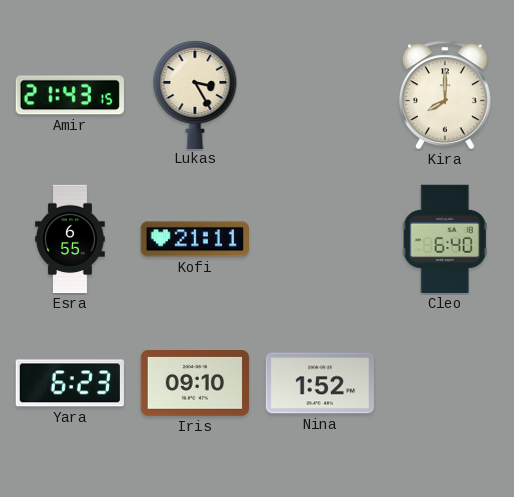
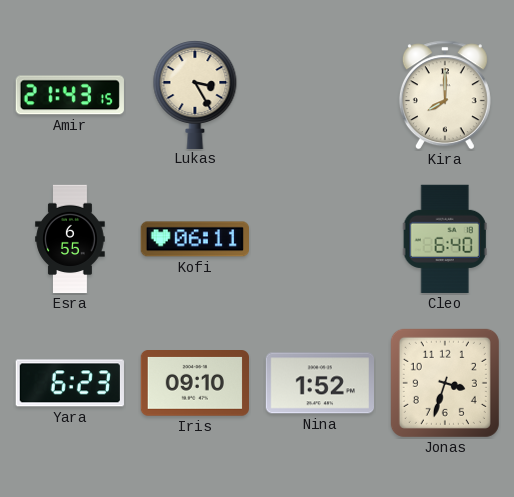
Kofi: 21:11 -> 06:11
Jonas: none -> 3:33
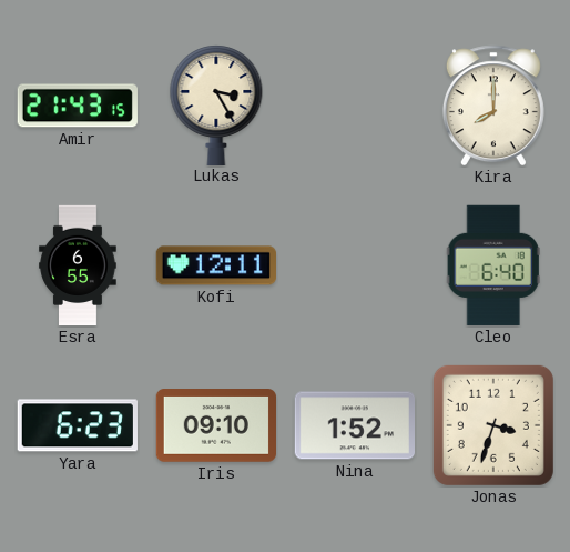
Kofi: 06:11 -> 12:11
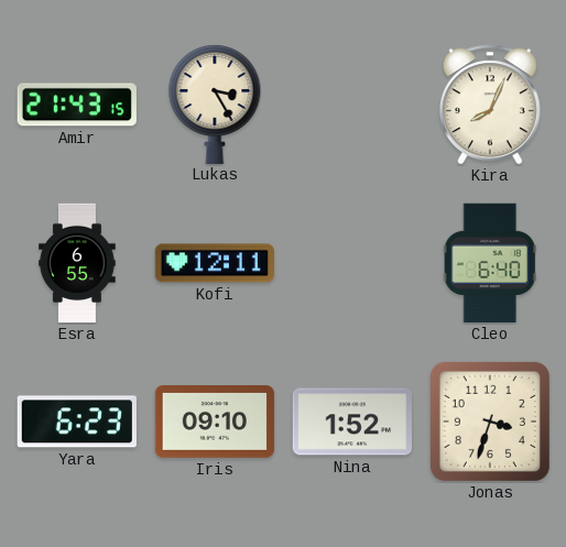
Kira: 8:00 -> 8:04
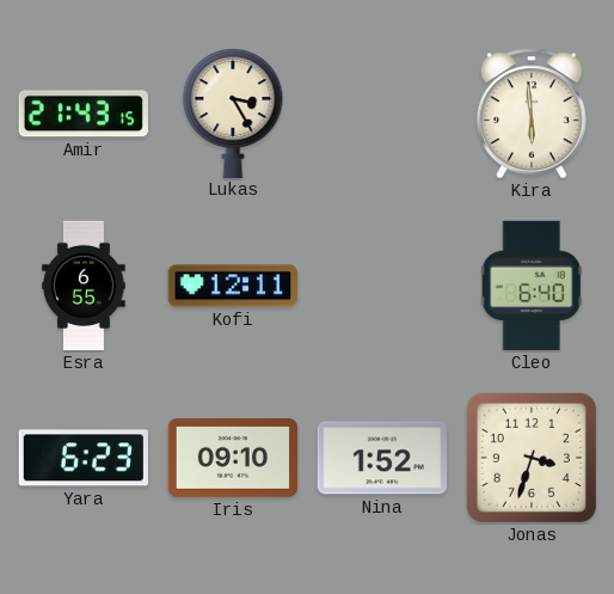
Kira: 8:04 -> 5:59
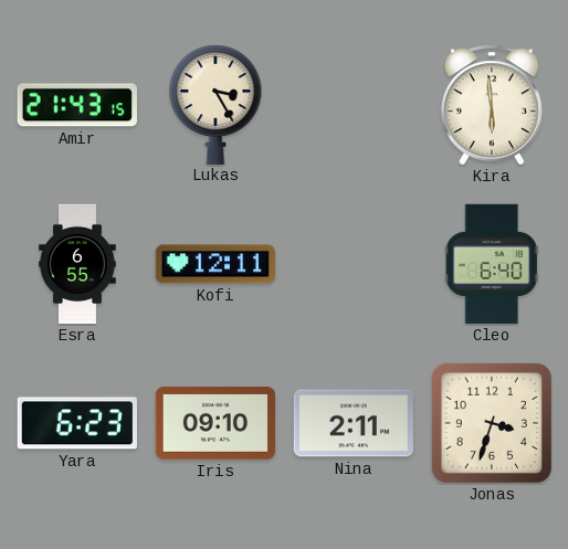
Nina: 1:52 -> 2:11
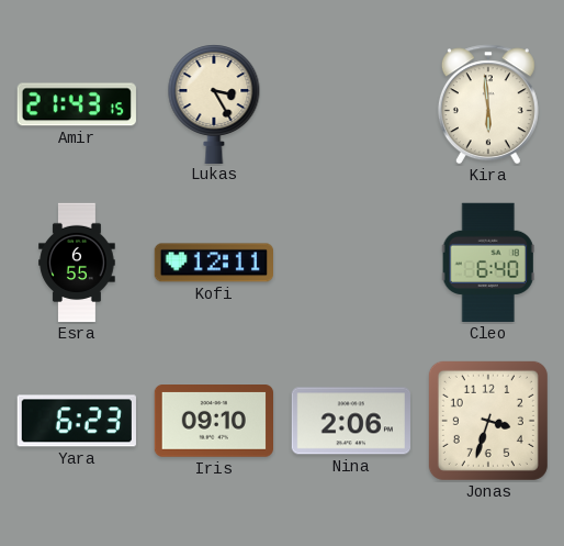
Nina: 2:11 -> 2:06
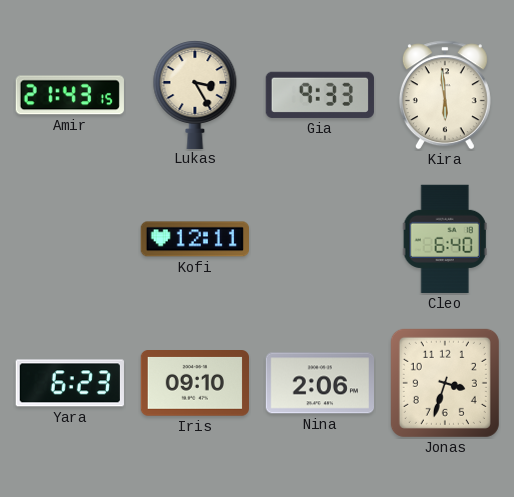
Gia: none -> 9:33
Esra: 6:55 -> none
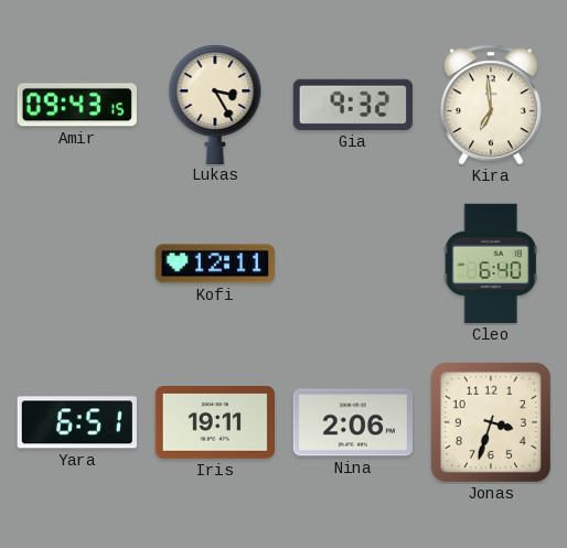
Amir: 21:43 -> 09:43
Gia: 9:33 -> 9:32
Kira: 5:59 -> 6:59
Yara: 6:23 -> 6:51
Iris: 09:10 -> 19:11
